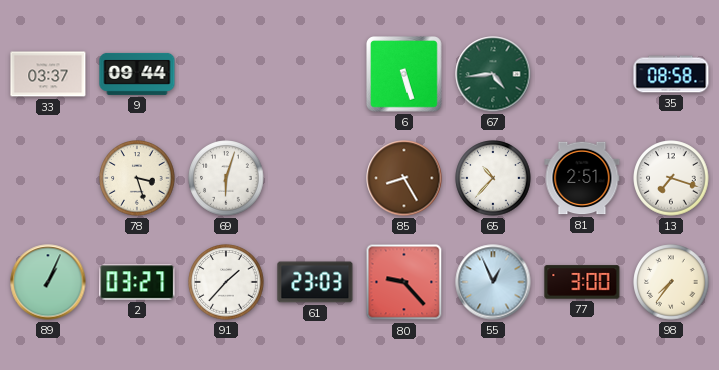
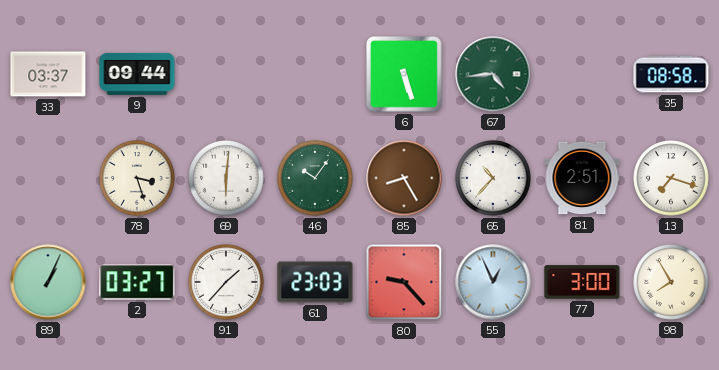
69: 6:03 -> 6:01
46: none -> 10:06
98: 7:36 -> 7:55
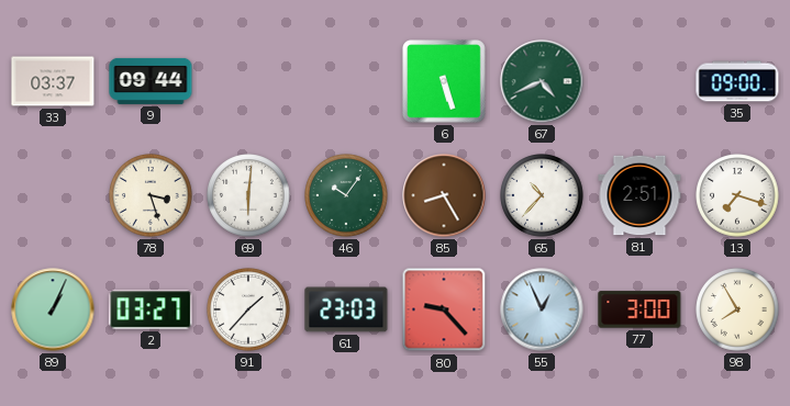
67: 4:44 -> 4:41
35: 08:58 -> 09:00
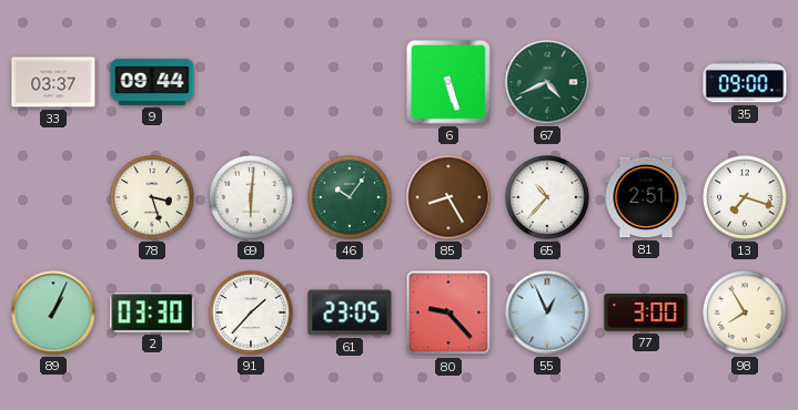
2: 03:27 -> 03:30
61: 23:03 -> 23:05
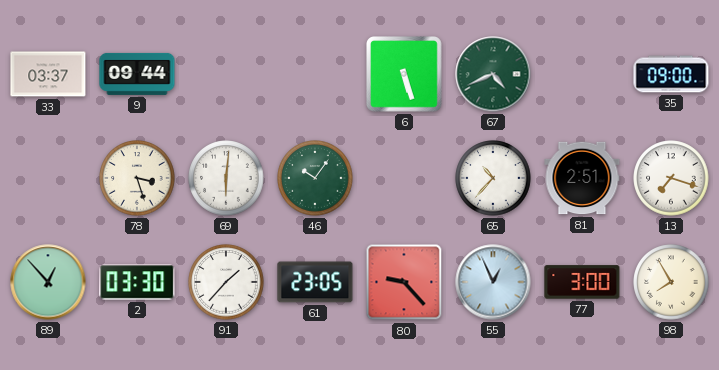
85: 8:25 -> none
89: 1:04 -> 12:53
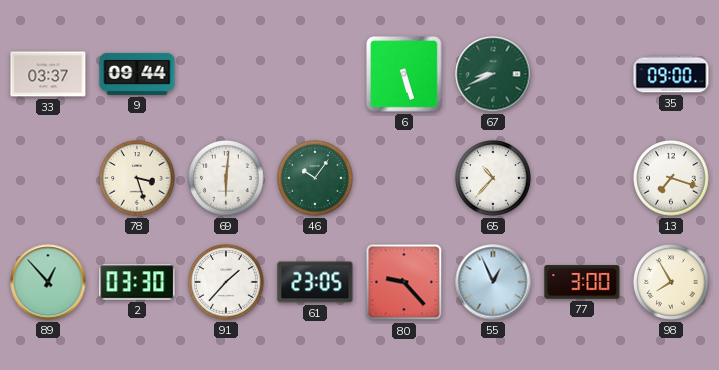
67: 4:41 -> 8:41
81: 2:51 -> none
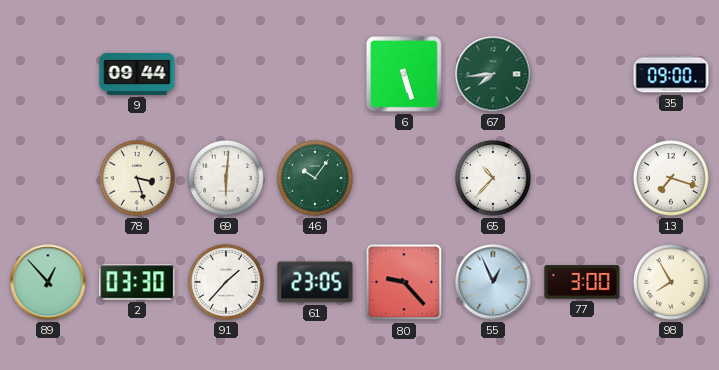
33: 03:37 -> none
67: 8:41 -> 7:44
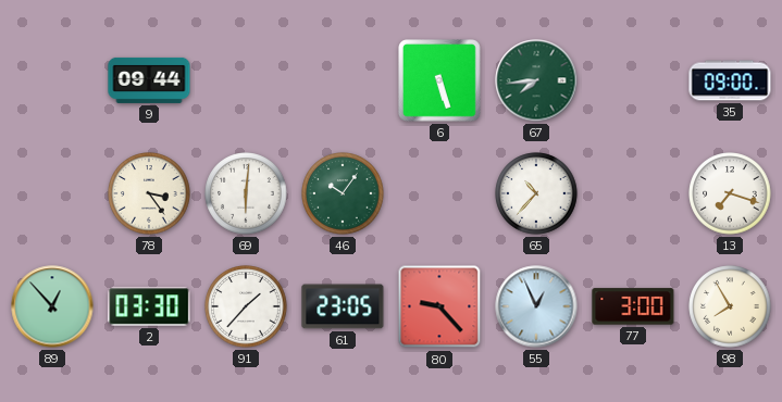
78: 3:27 -> 3:24
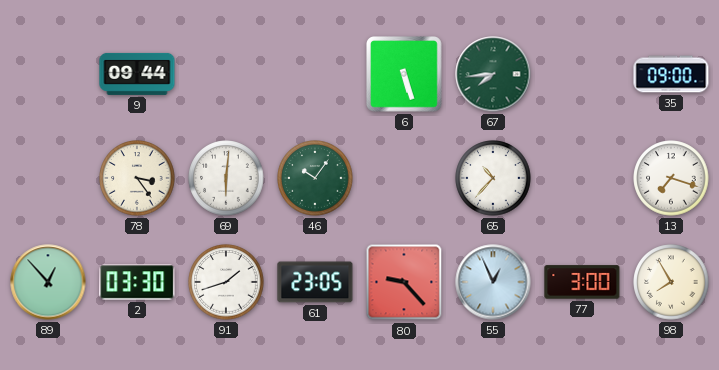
91: 1:37 -> 1:42
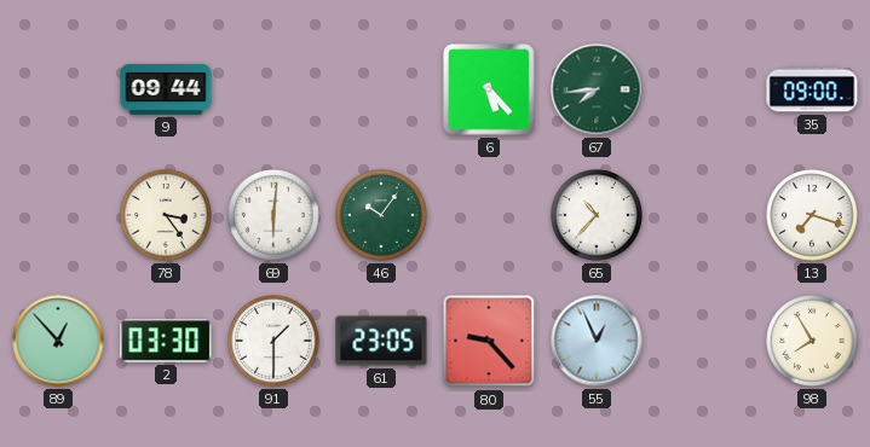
6: 5:27 -> 5:23
91: 1:42 -> 1:30
77: 3:00 -> none
